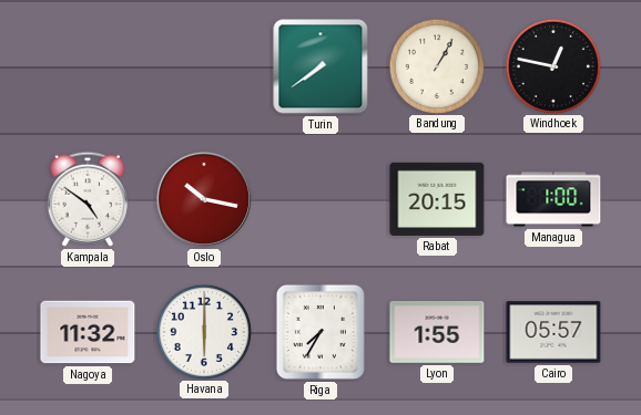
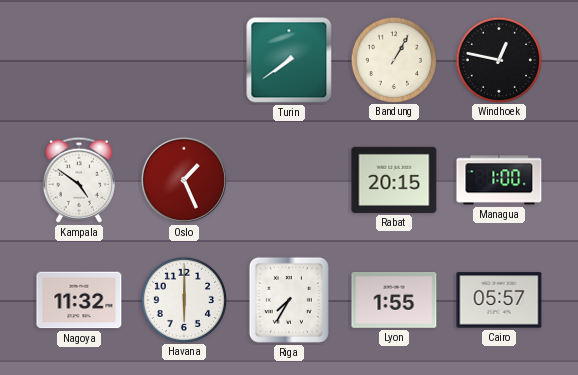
Oslo: 10:17 -> 1:26
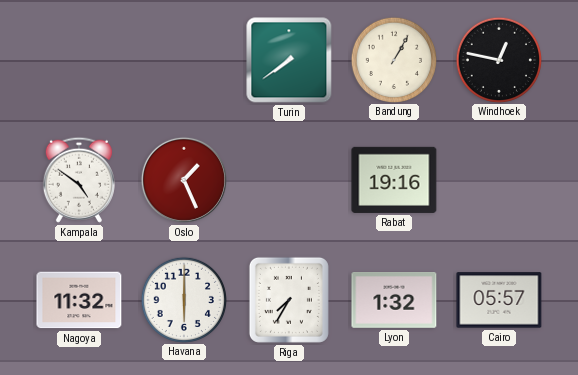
Rabat: 20:15 -> 19:16
Managua: 1:00 -> none
Lyon: 1:55 -> 1:32
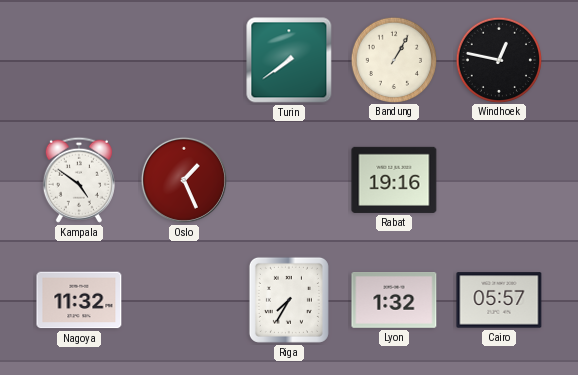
Havana: 6:00 -> none
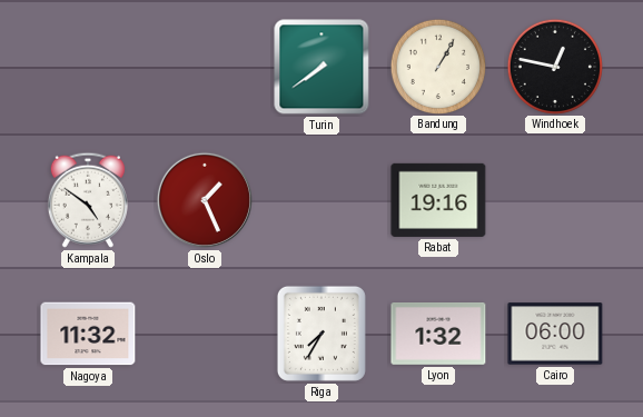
Cairo: 05:57 -> 06:00
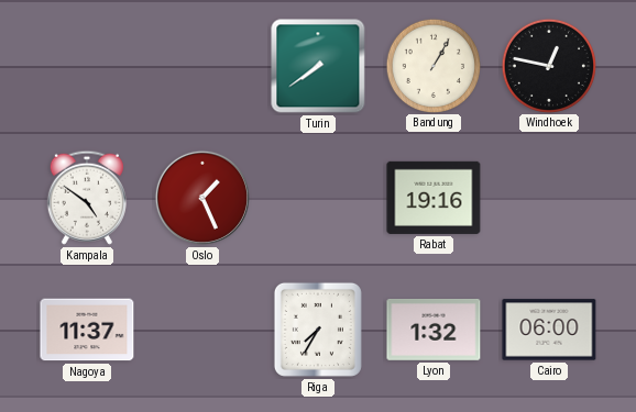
Nagoya: 11:32 -> 11:37
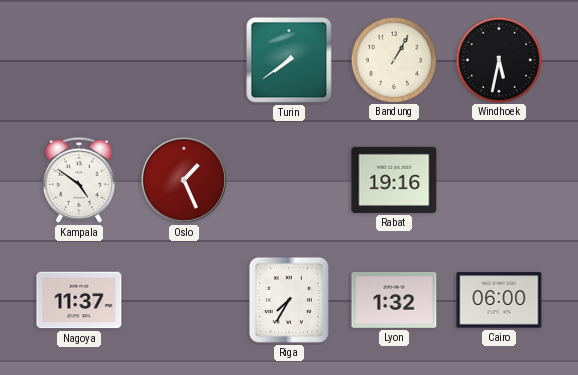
Windhoek: 12:47 -> 5:32
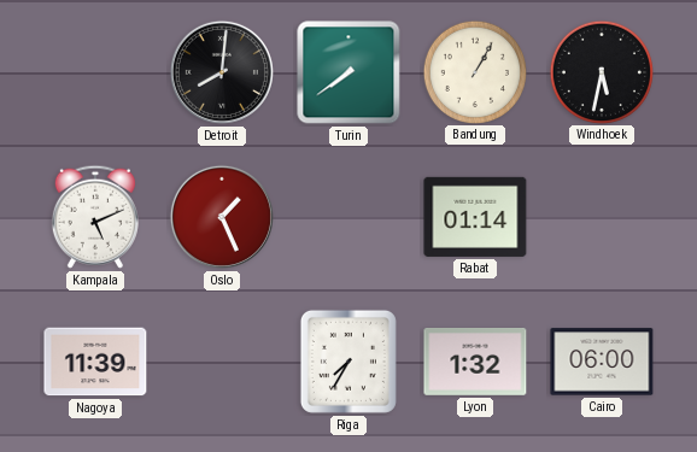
Detroit: none -> 8:01
Kampala: 4:51 -> 5:11
Rabat: 19:16 -> 01:14
Nagoya: 11:37 -> 11:39
